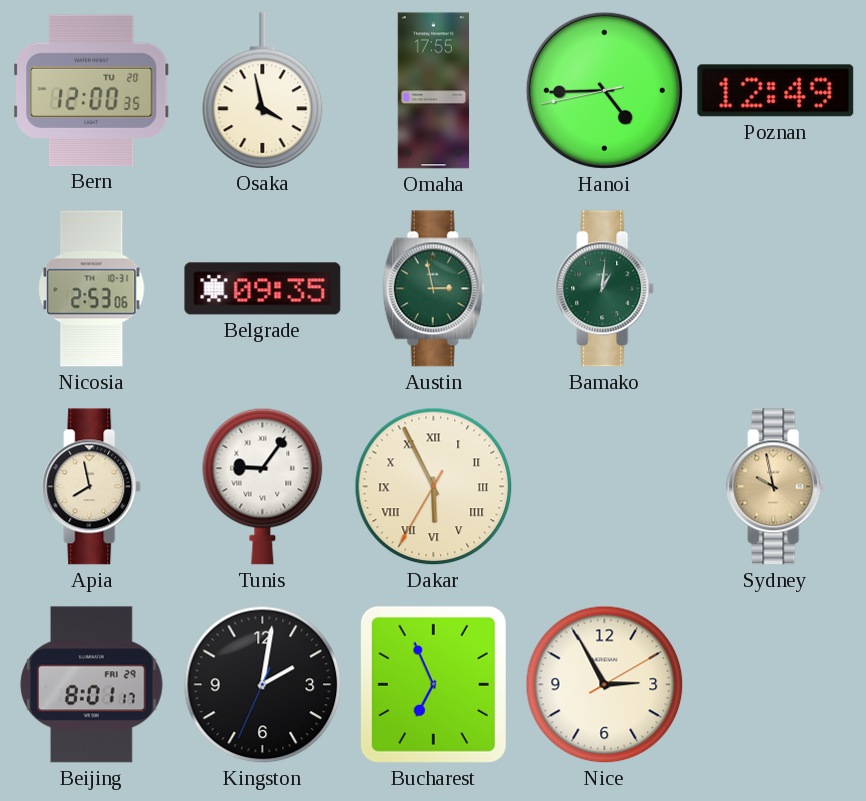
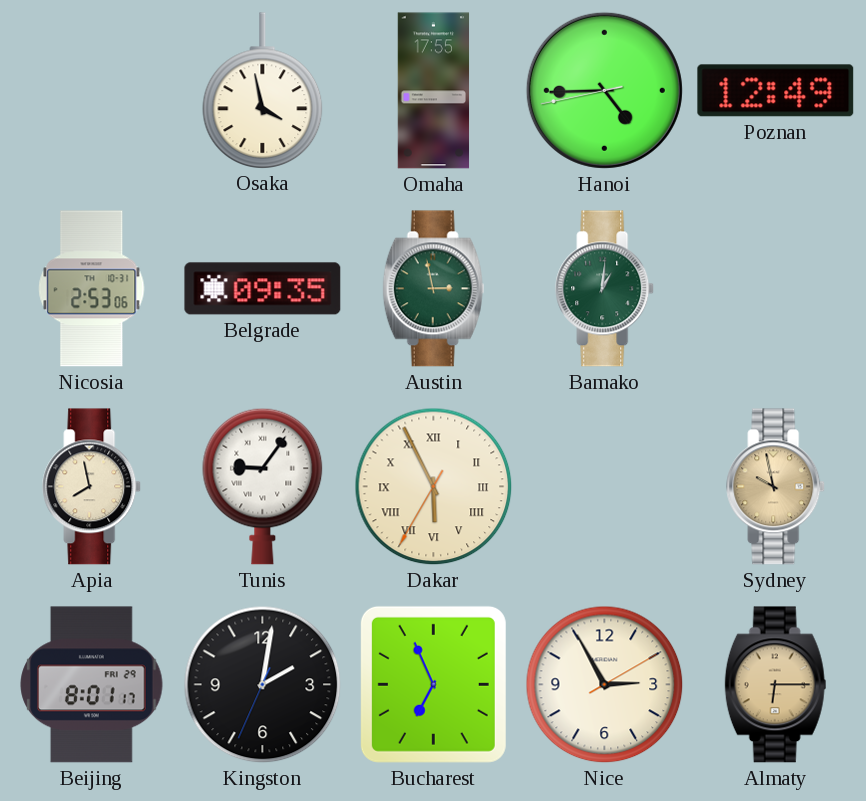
Bern: 12:00 -> none
Almaty: none -> 6:15
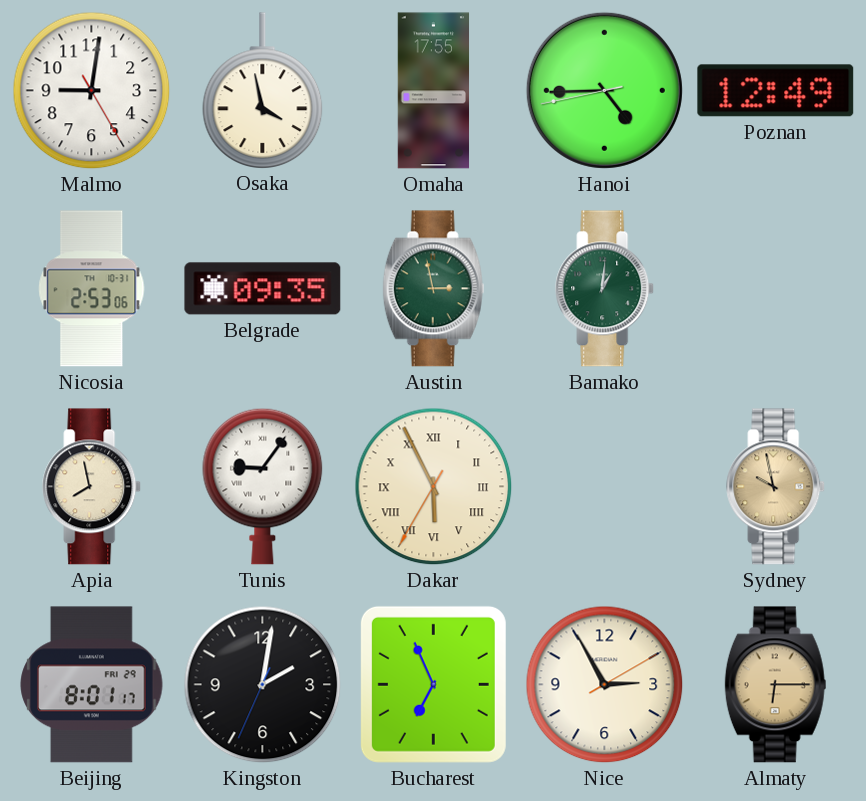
Malmo: none -> 9:01
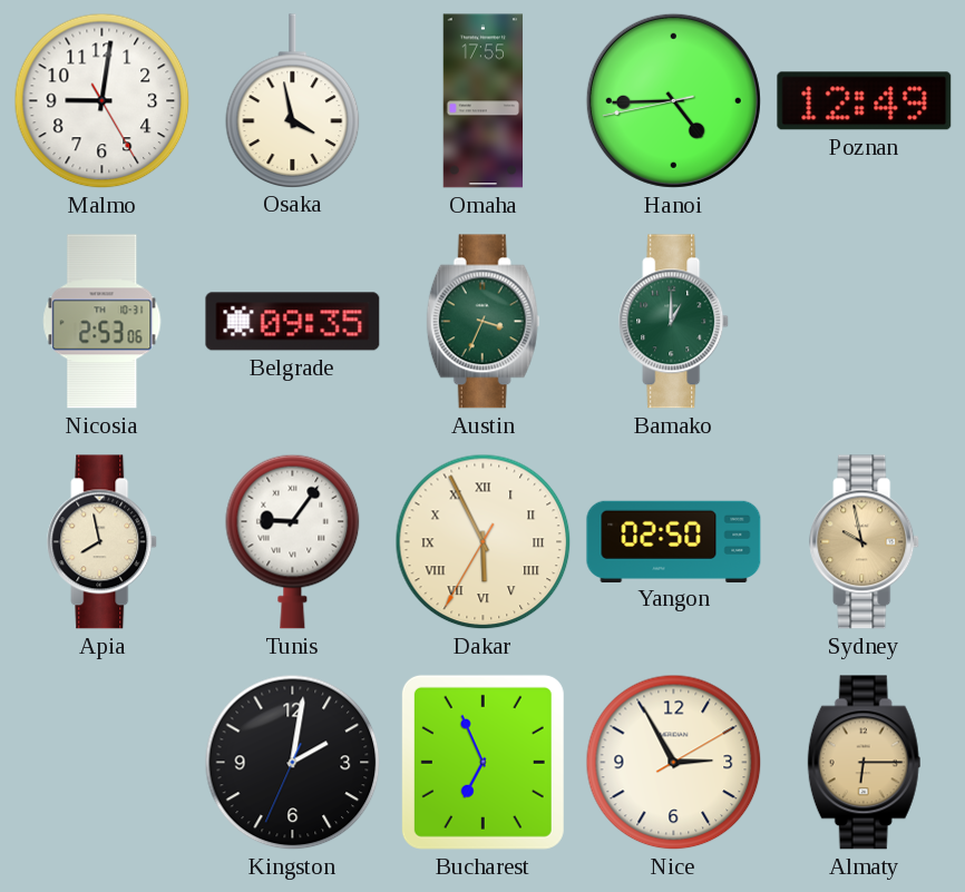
Austin: 2:58 -> 3:34
Bamako: 1:01 -> 1:00
Yangon: none -> 02:50
Beijing: 8:01 -> none
